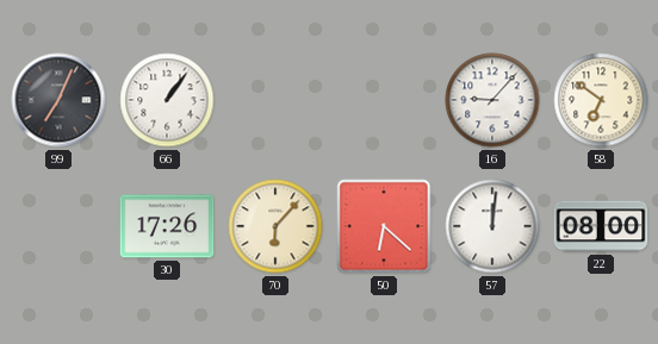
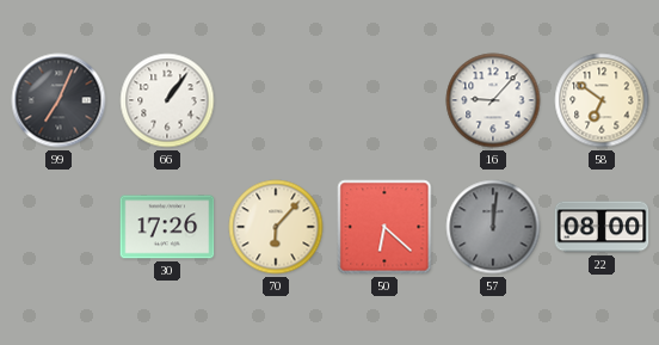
57 dial: white -> grey
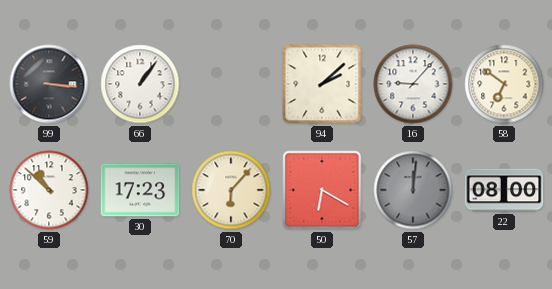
99: 7:04 -> 3:16
94: none -> 2:08
59: none -> 10:52
30: 17:26 -> 17:23
50: 6:22 -> 6:20
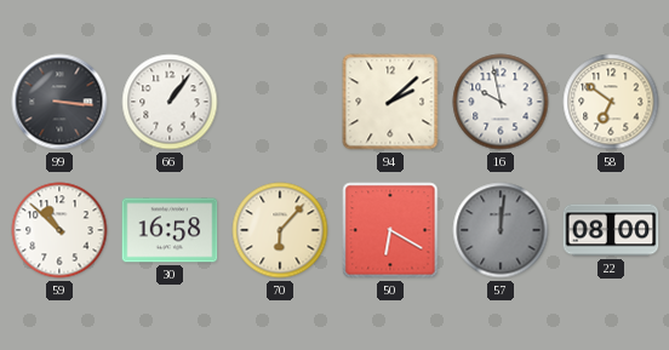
16: 9:07 -> 9:58
30: 17:23 -> 16:58
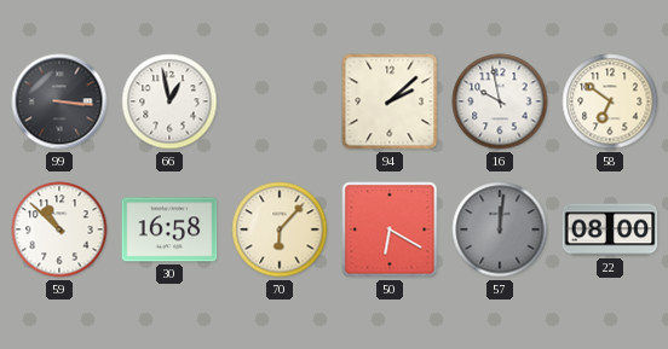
66: 1:06 -> 12:58
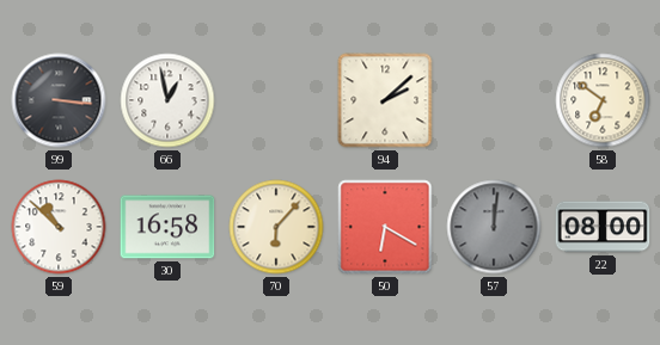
16: 9:58 -> none
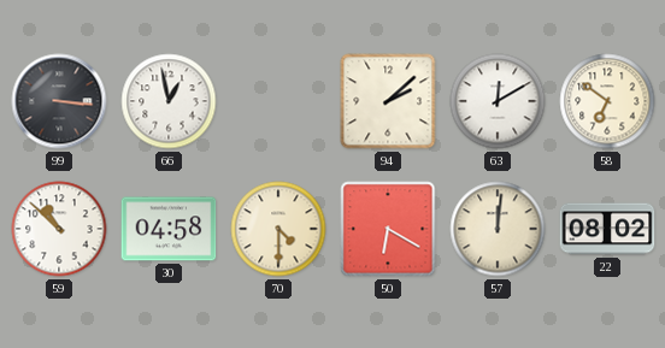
63: none -> 12:10
30: 16:58 -> 04:58
70: 6:07 -> 4:30
57 dial: grey -> cream
22: 08:00 -> 08:02
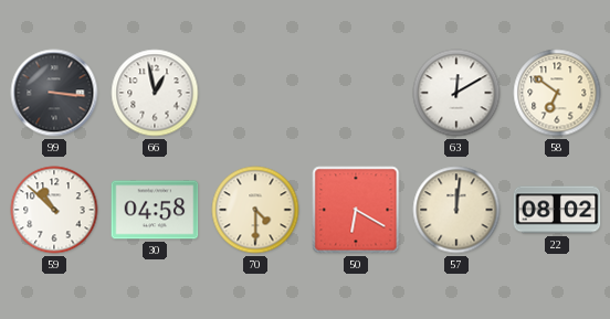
94: 2:08 -> none
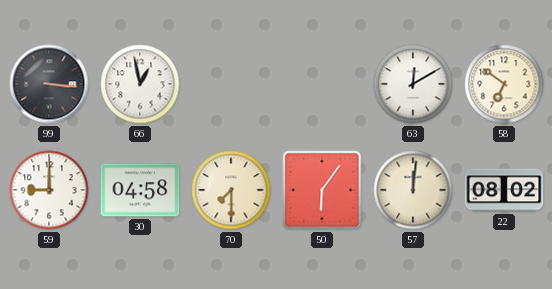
59: 10:52 -> 9:00
70: 4:30 -> 7:30
50: 6:20 -> 6:06
